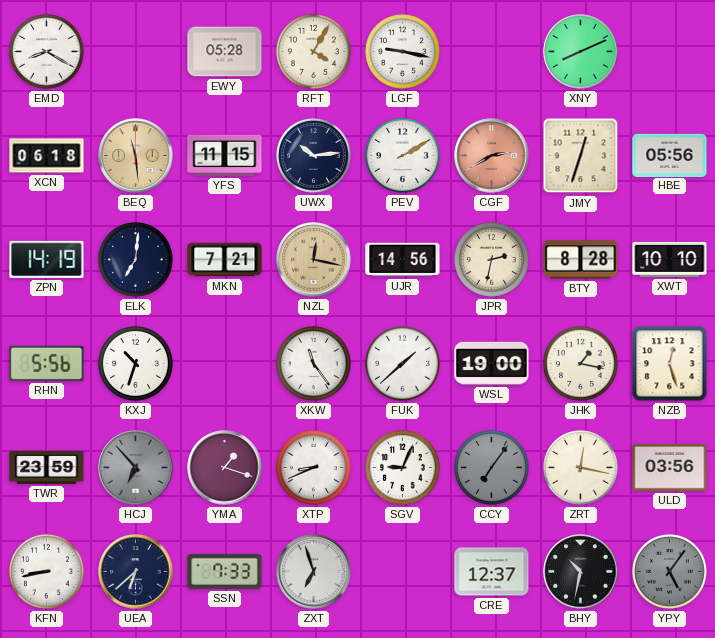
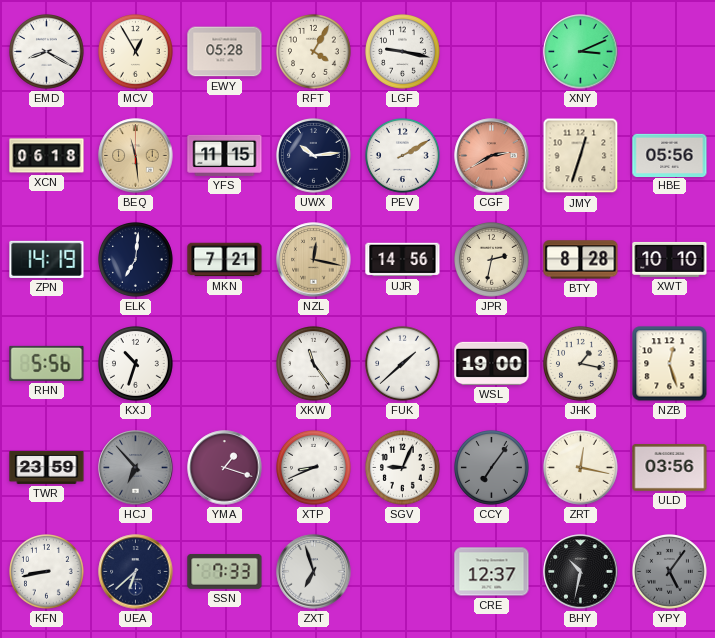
MCV: none -> 12:55
XNY: 8:11 -> 3:11
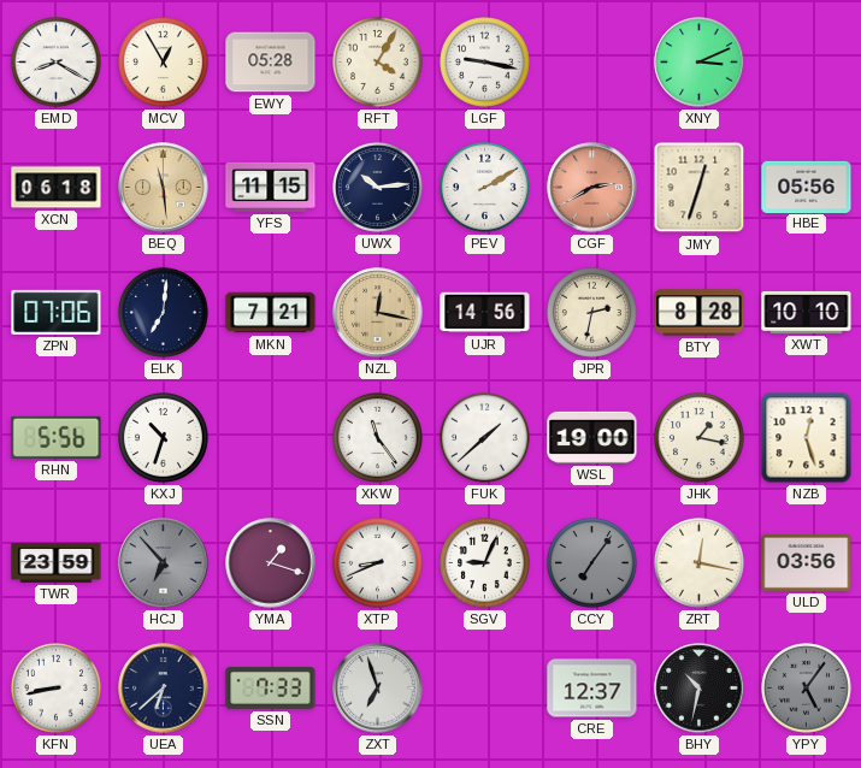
ZPN: 14:19 -> 07:06
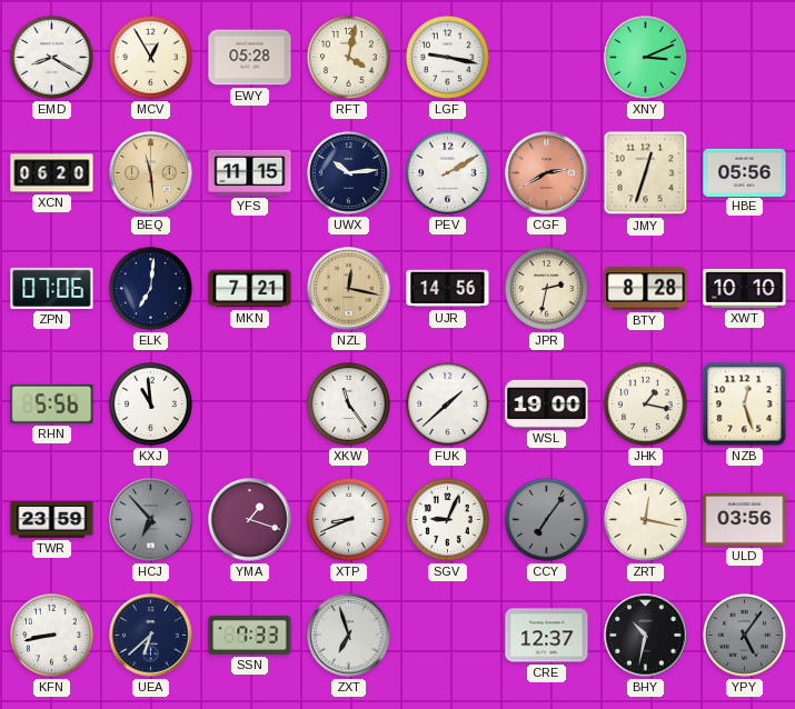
RFT: 4:05 -> 4:02
XCN: 06:18 -> 06:20
KXJ: 10:33 -> 10:59
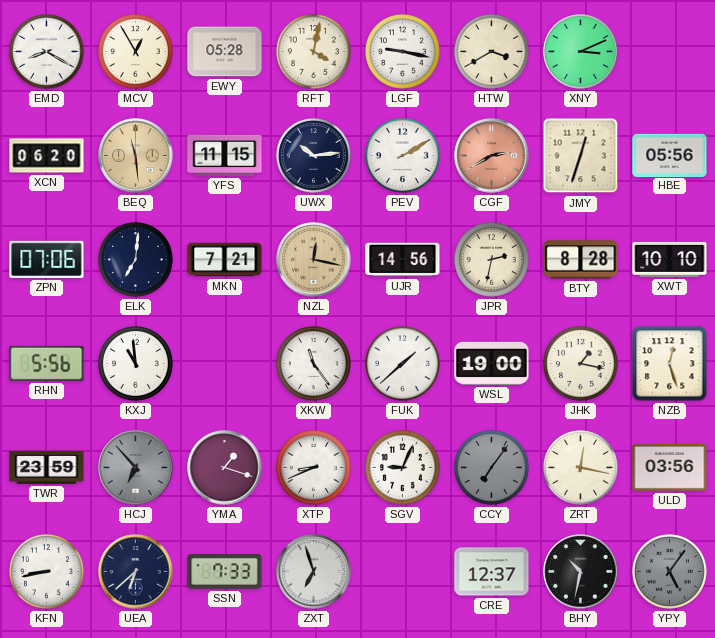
HTW: none -> 3:40
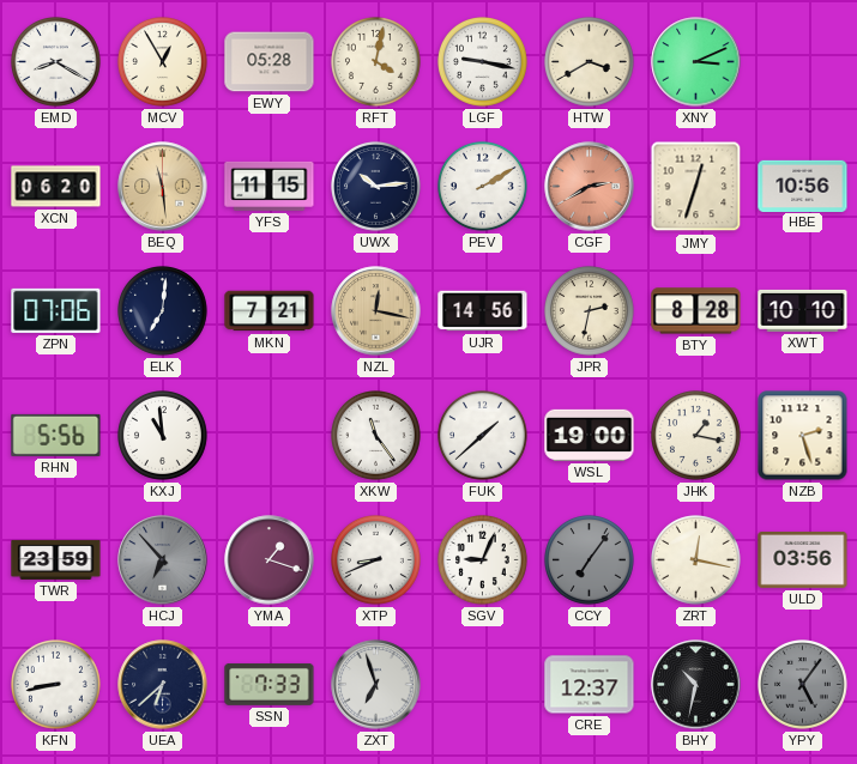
HBE: 05:56 -> 10:56
NZB: 12:27 -> 2:27
